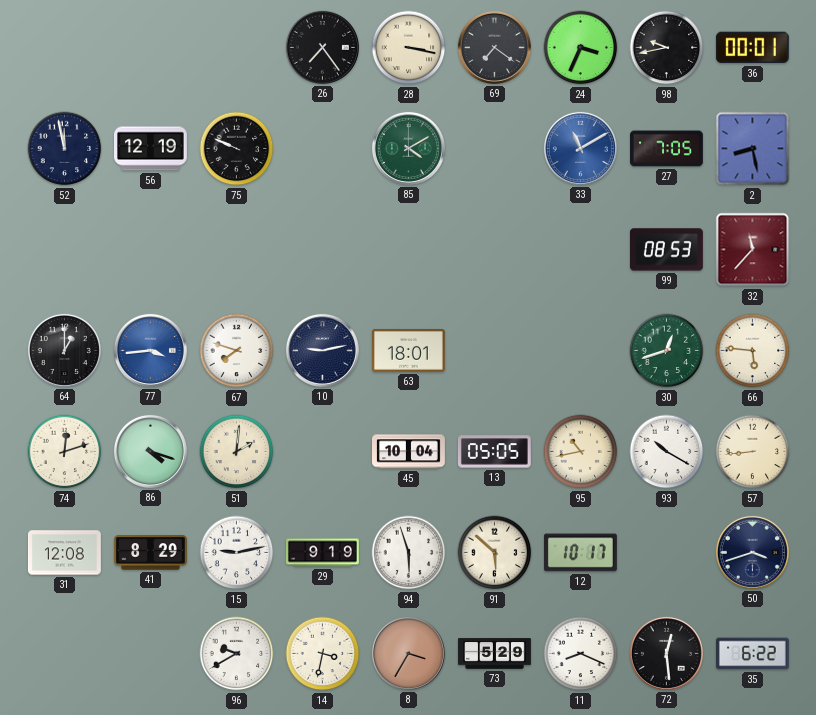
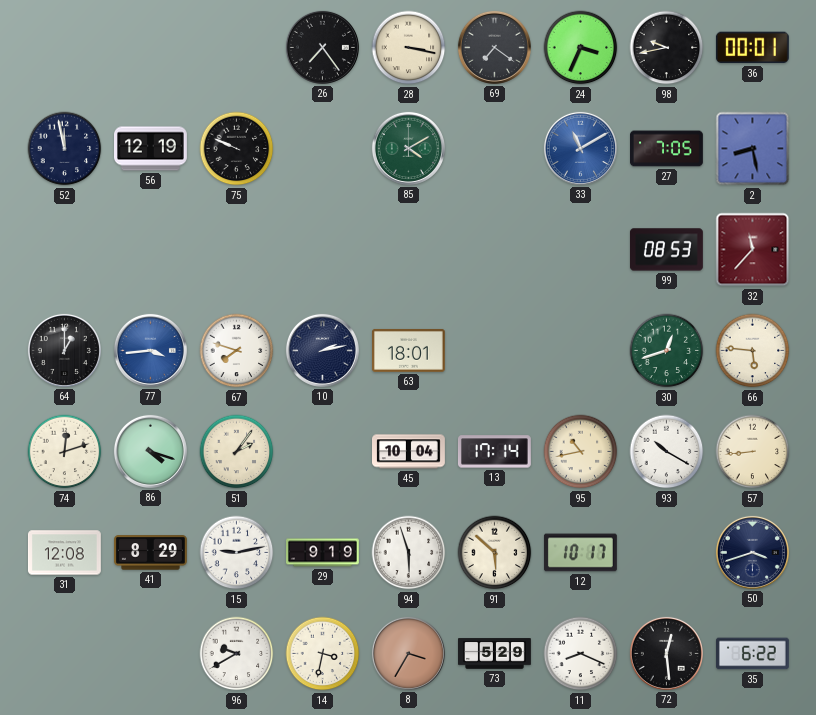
10: 9:13 -> 2:13
51: 2:01 -> 2:06
13: 05:05 -> 17:14
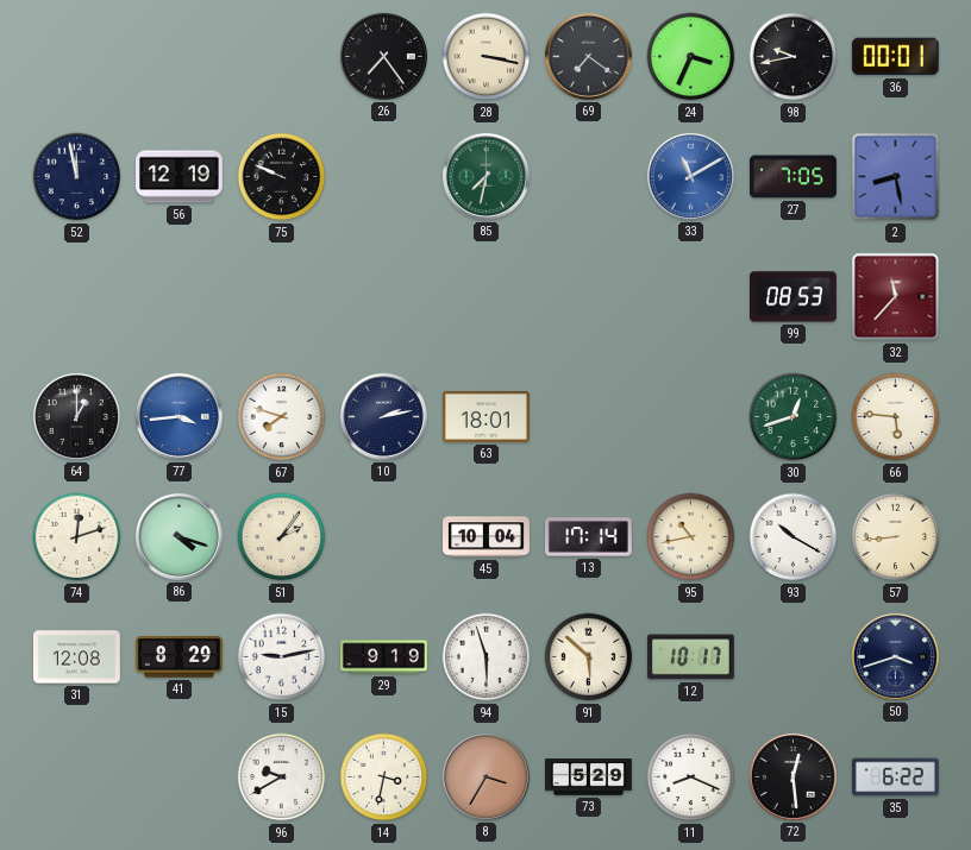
85: 4:10 -> 7:32
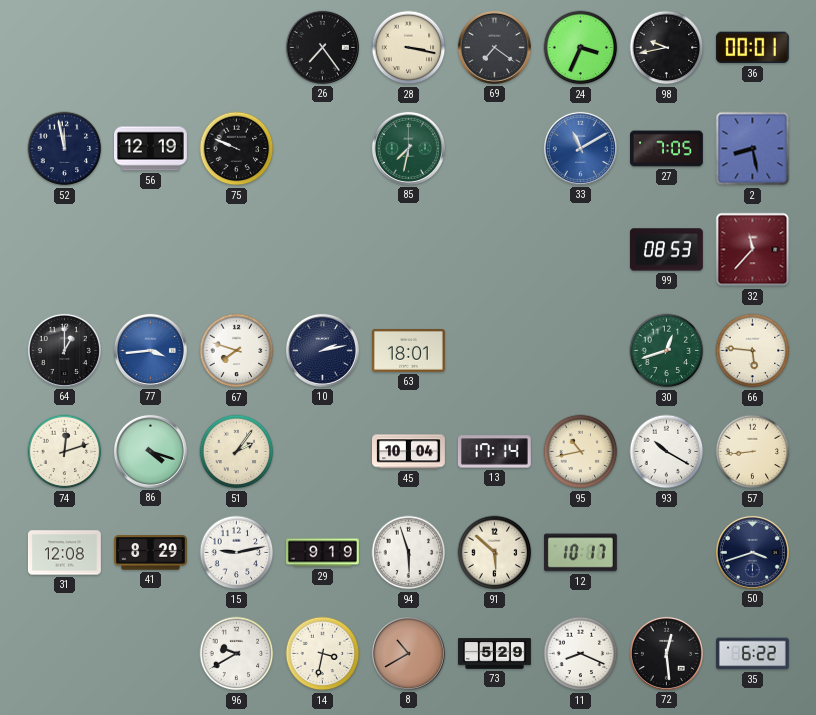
8: 3:35 -> 10:40
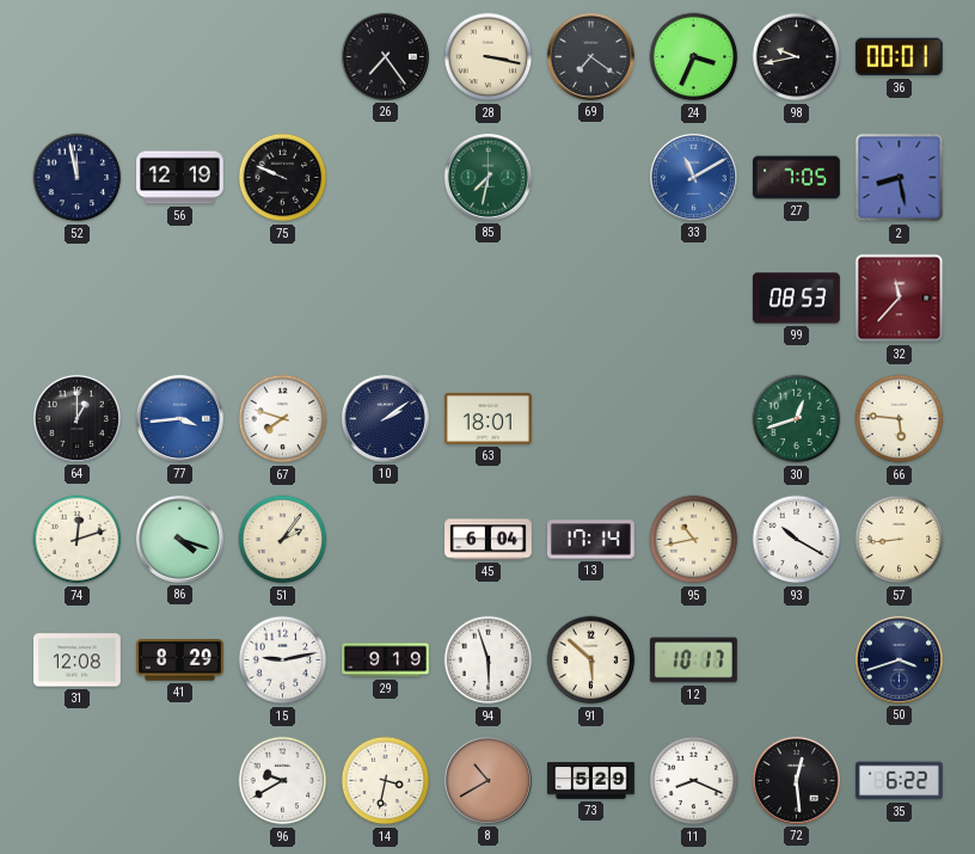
10: 2:13 -> 2:09
45: 10:04 -> 6:04
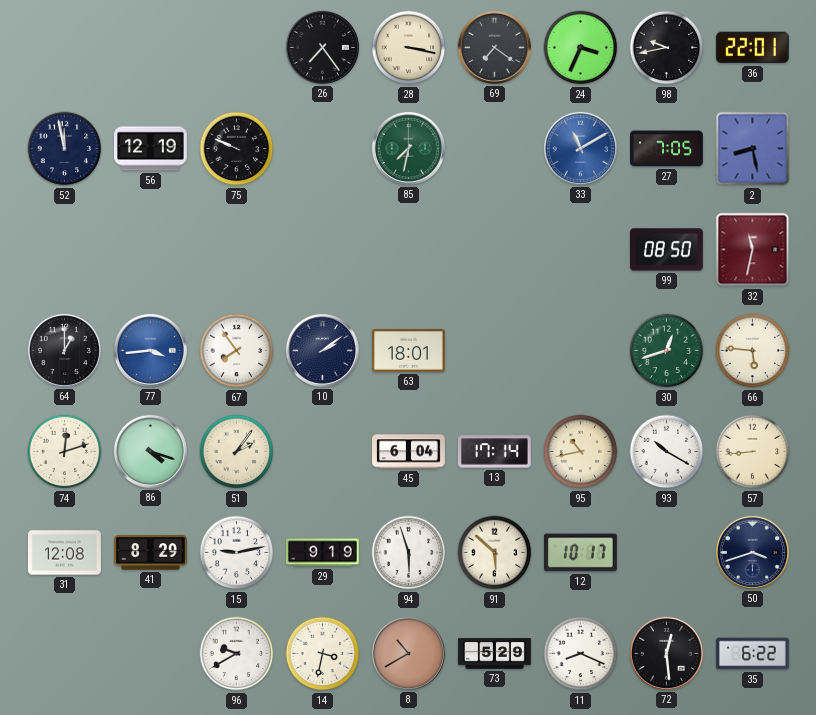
36: 00:01 -> 22:01
99: 08:53 -> 08:50
32: 11:37 -> 11:32
67: 7:48 -> 7:54
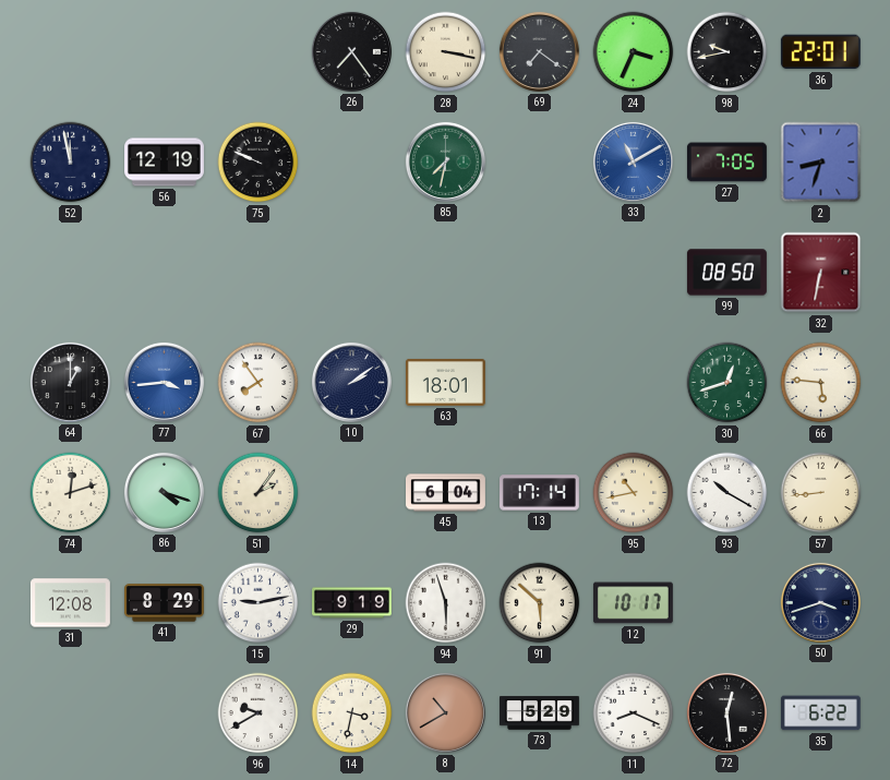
2: 8:28 -> 8:33
32: 11:32 -> 6:32
